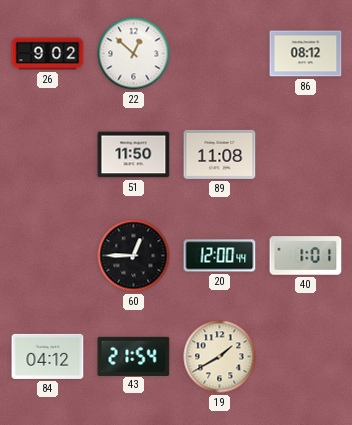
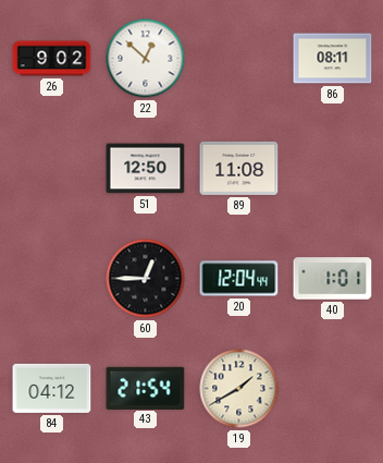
86: 08:12 -> 08:11
51: 11:50 -> 12:50
20: 12:00 -> 12:04
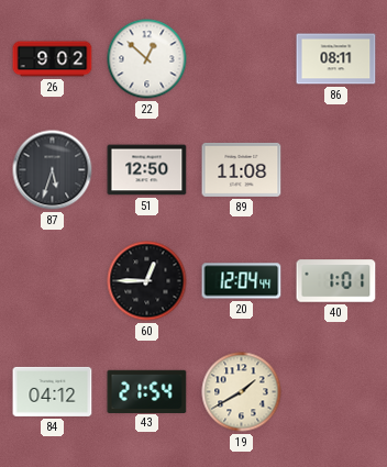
87: none -> 5:33
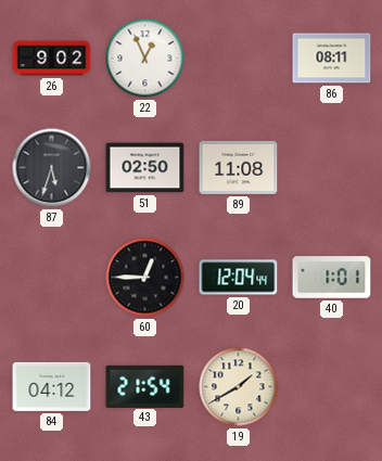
22: 12:52 -> 12:56
51: 12:50 -> 02:50
